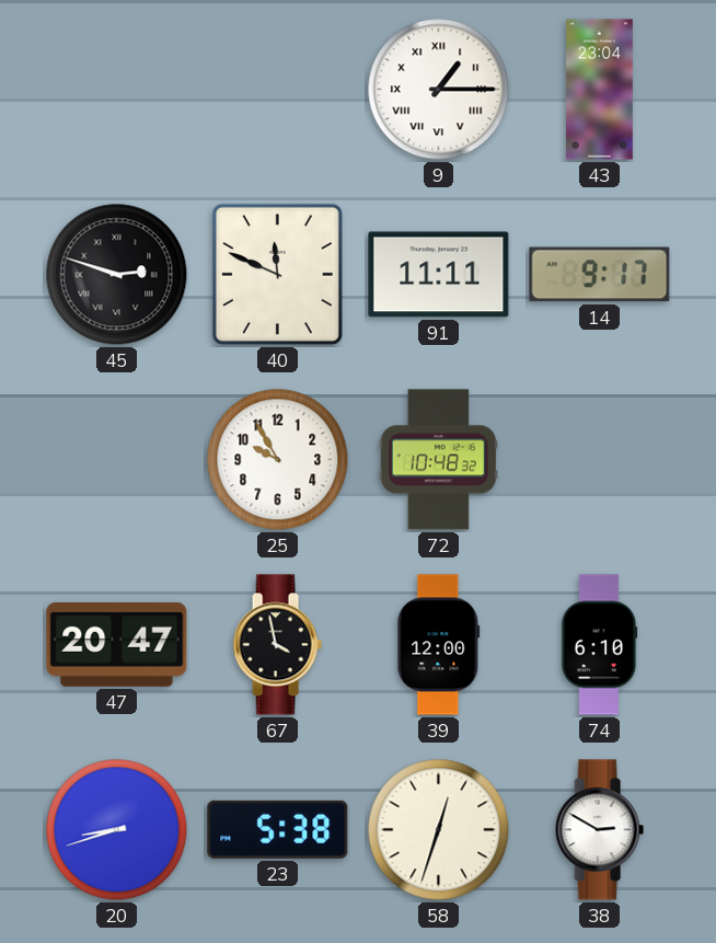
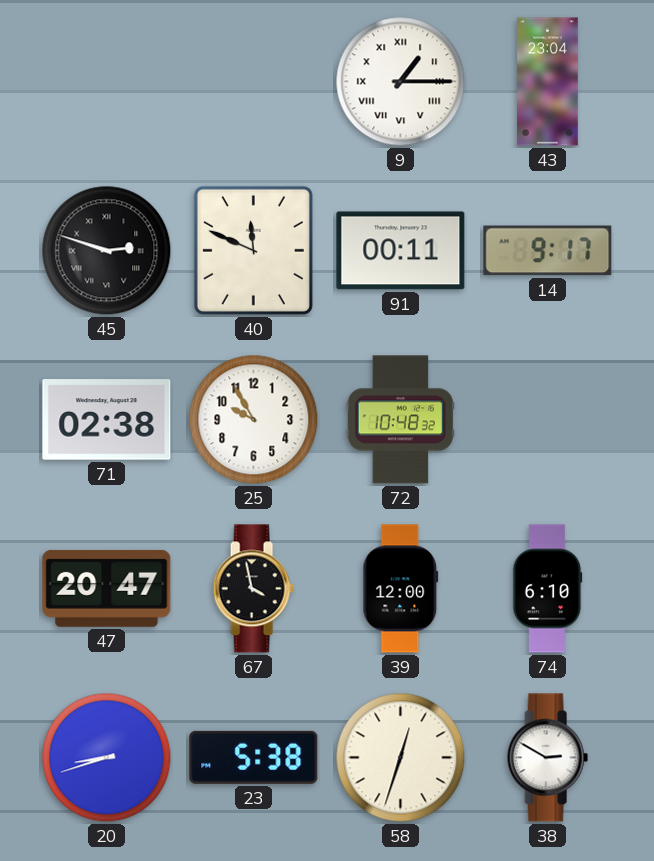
91: 11:11 -> 00:11
71: none -> 02:38
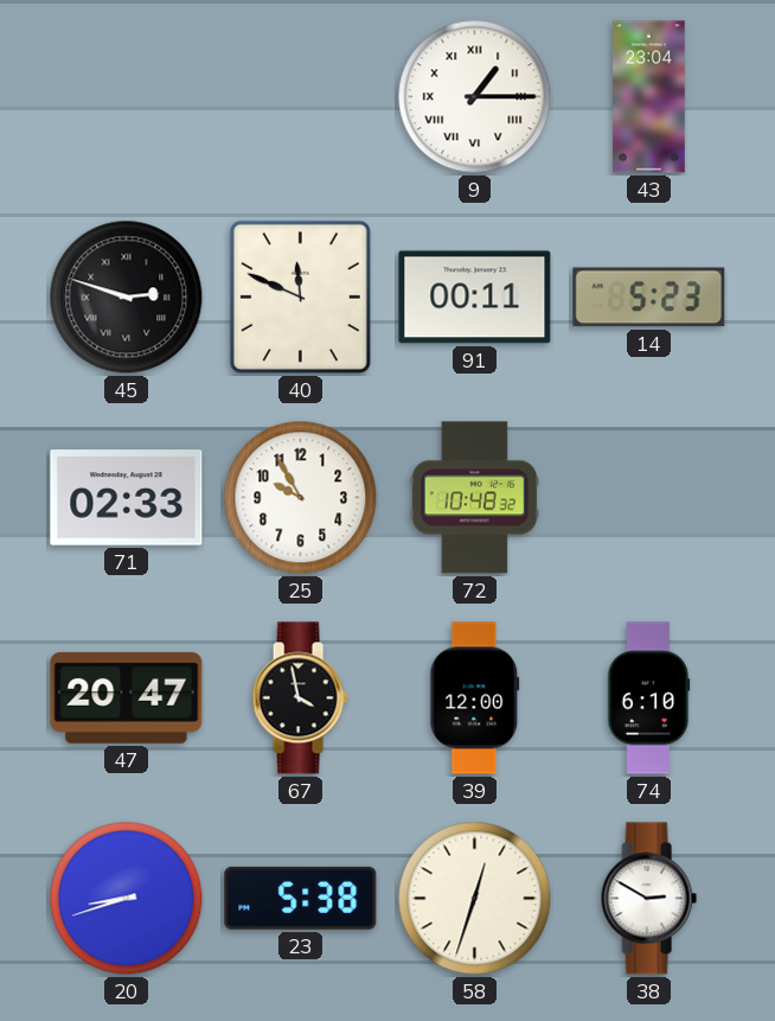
14: 9:17 -> 5:23
71: 02:38 -> 02:33
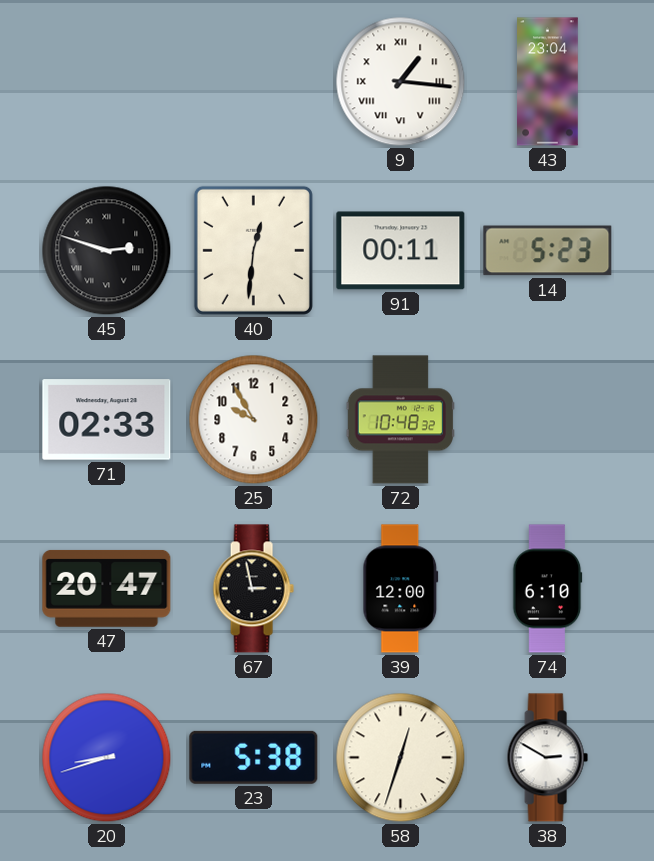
9: 1:15 -> 1:16
40: 11:49 -> 12:31
67: 3:58 -> 2:58
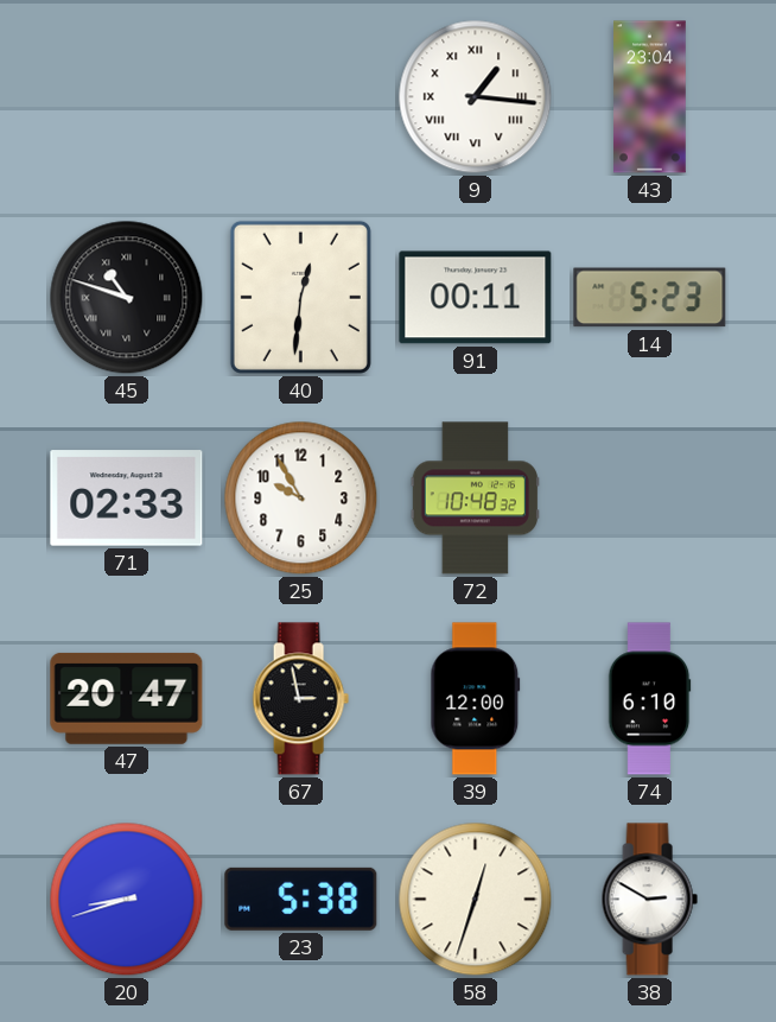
45: 2:48 -> 10:48
